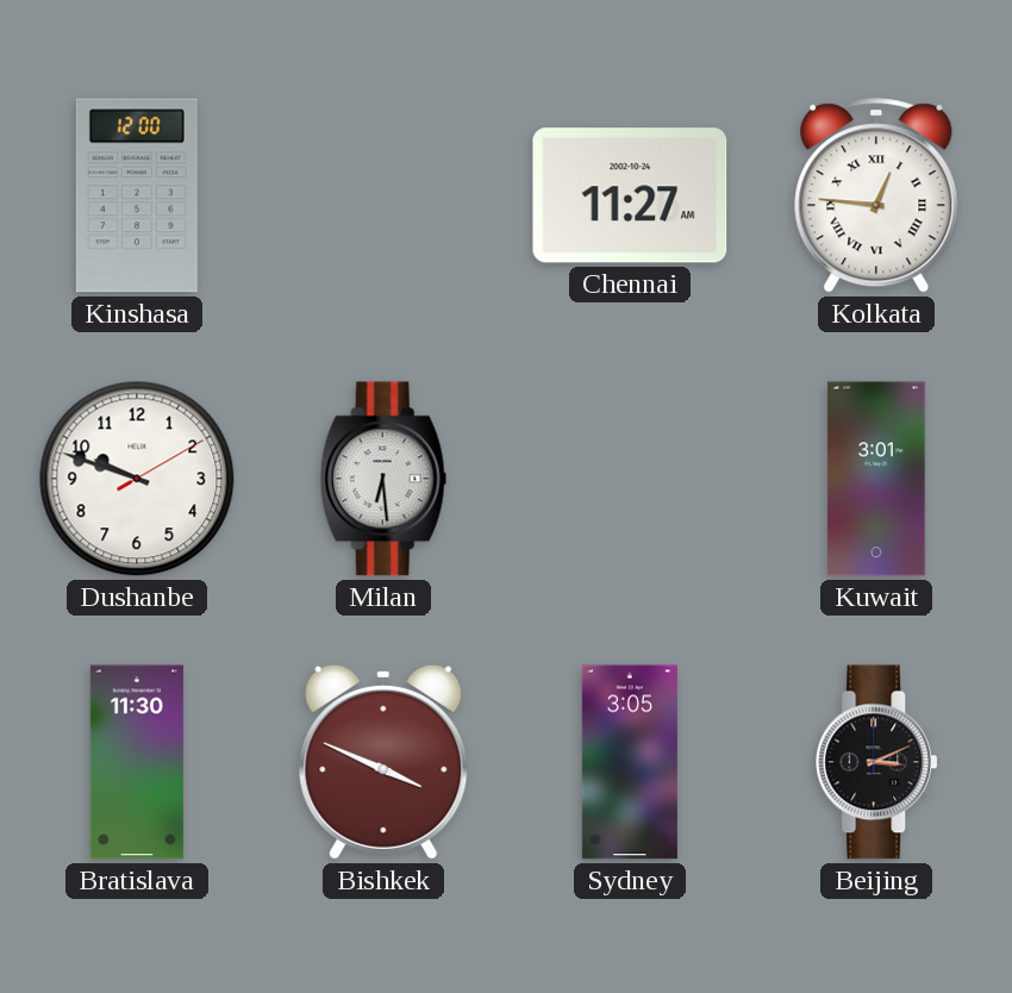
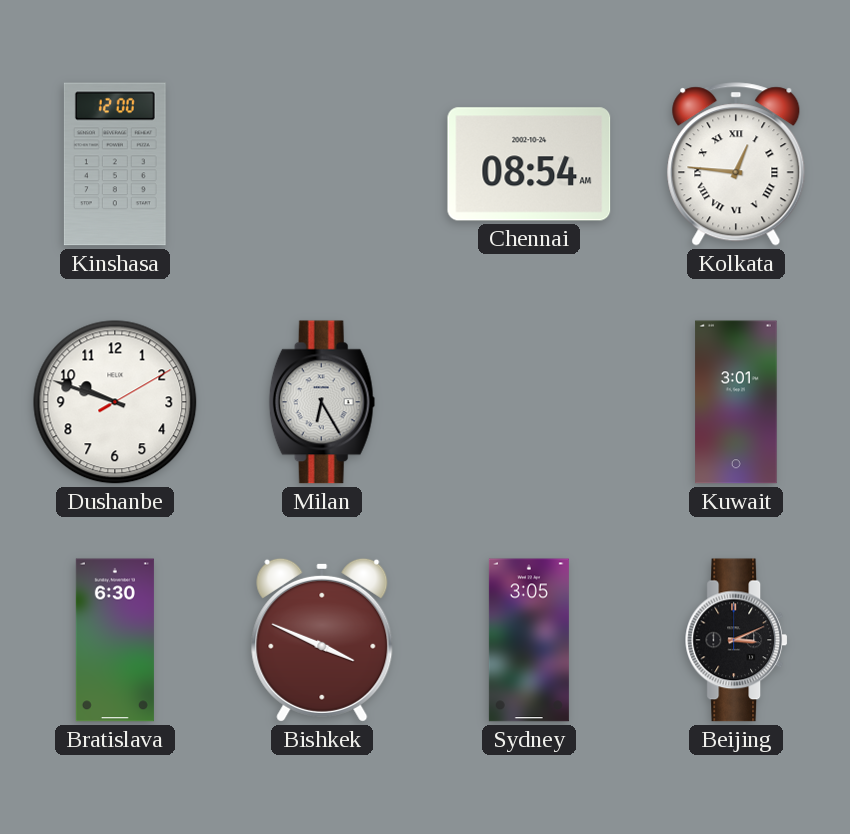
Chennai: 11:27 -> 08:54
Milan: 6:29 -> 6:25
Bratislava: 11:30 -> 6:30
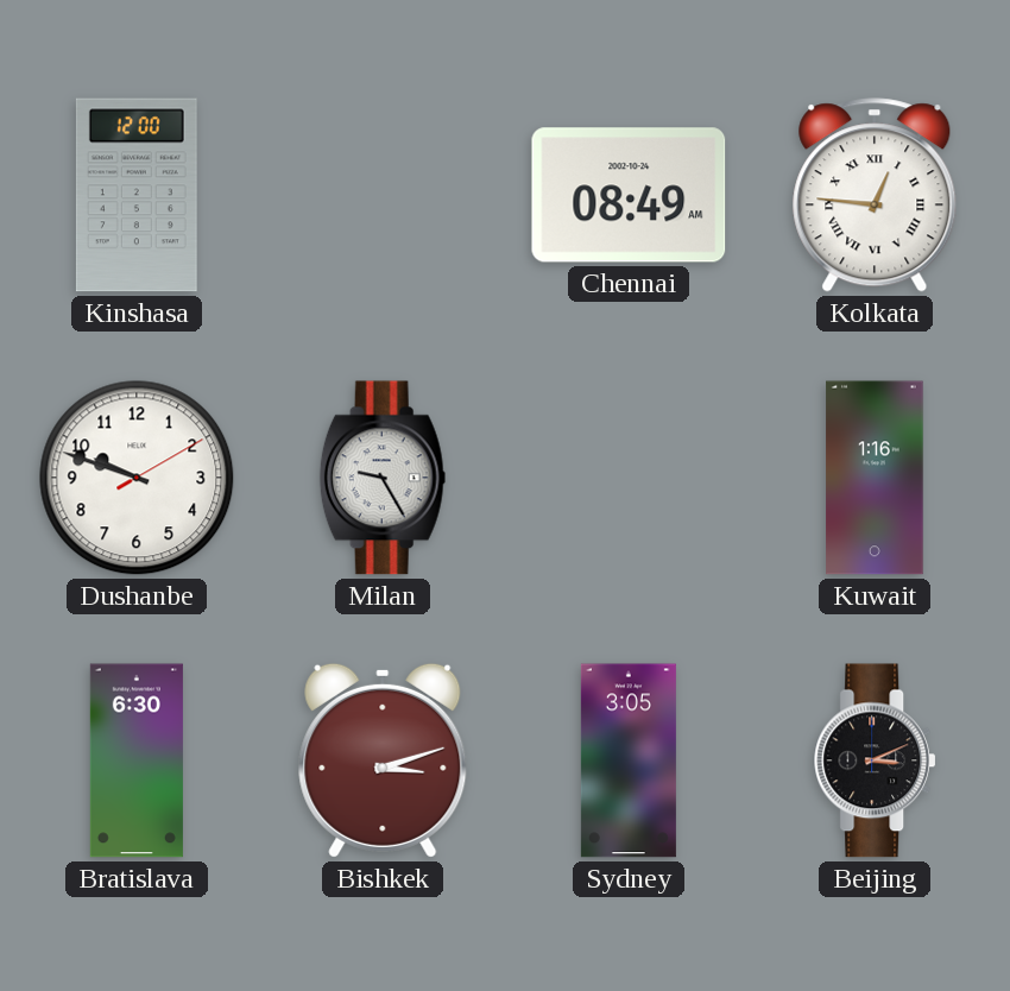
Chennai: 08:54 -> 08:49
Milan: 6:25 -> 9:25
Kuwait: 3:01 -> 1:16
Bishkek: 3:49 -> 3:12
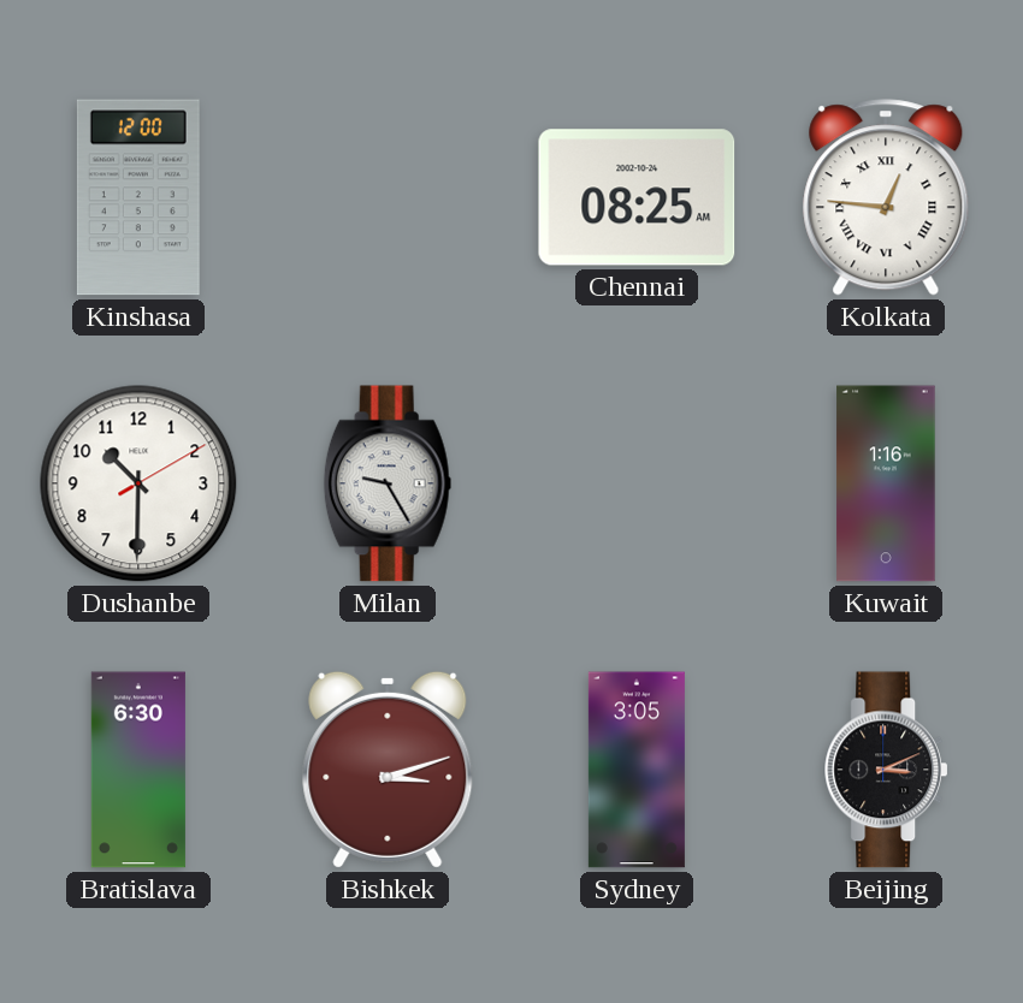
Chennai: 08:49 -> 08:25
Dushanbe: 9:48 -> 10:30
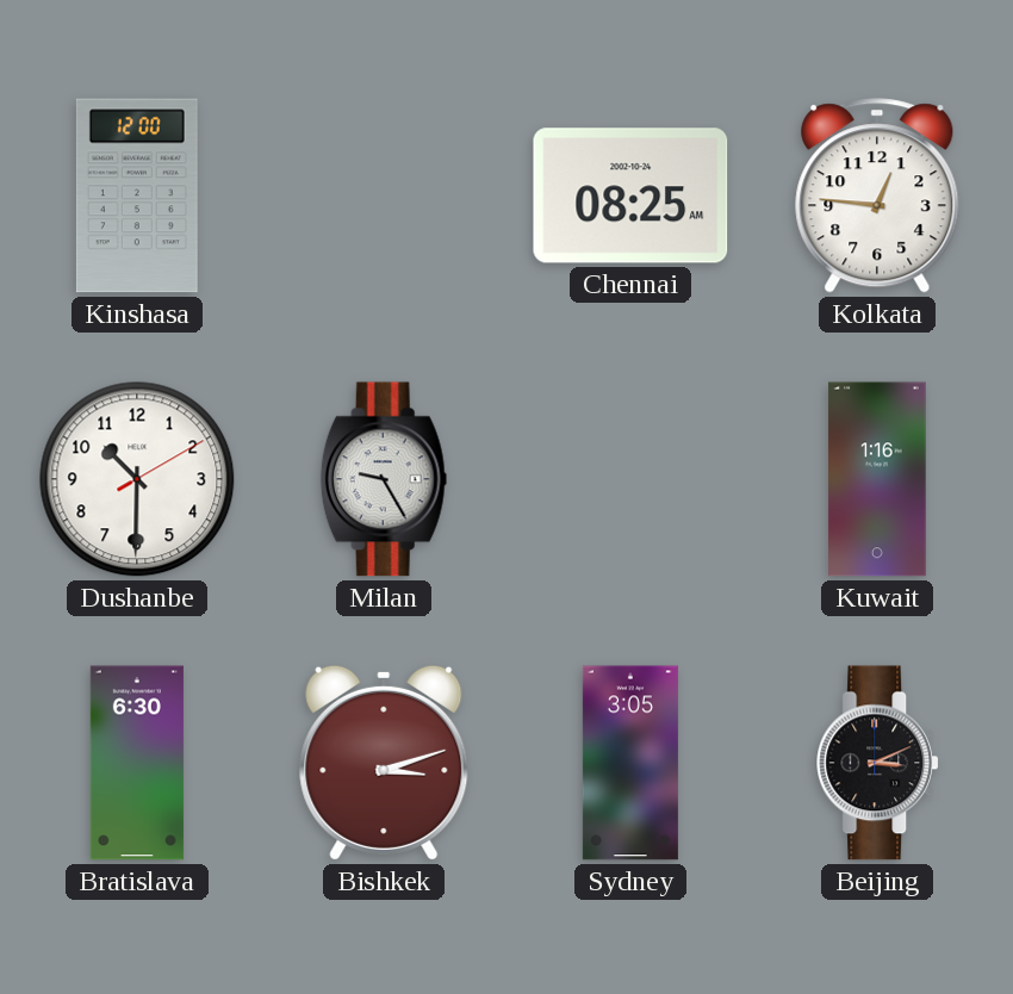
Kolkata numerals: Roman -> Arabic
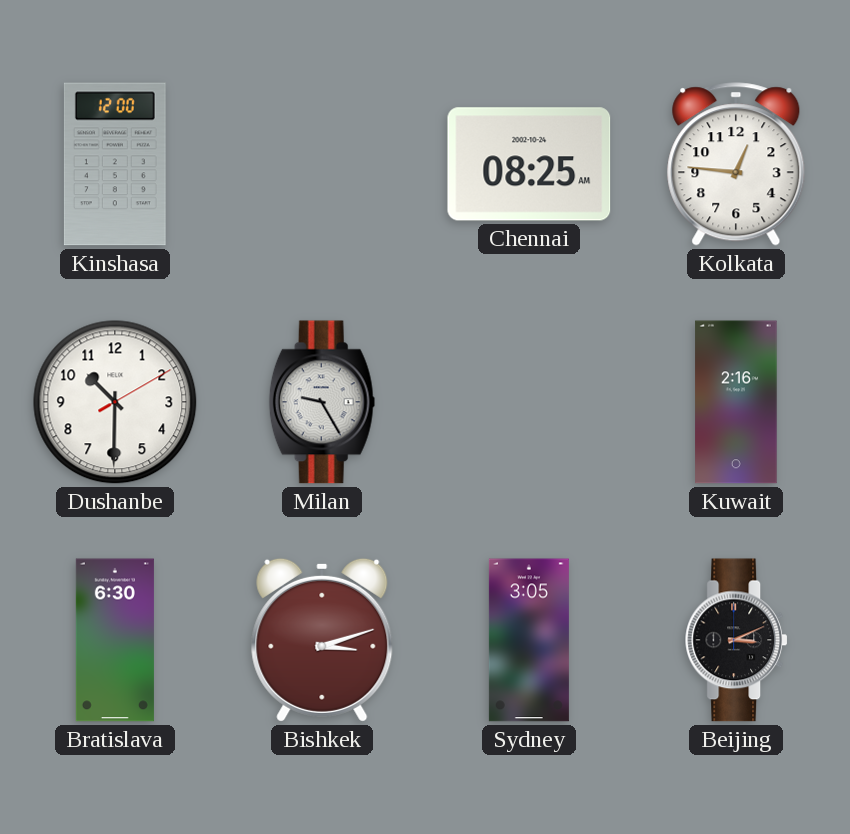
Kuwait: 1:16 -> 2:16
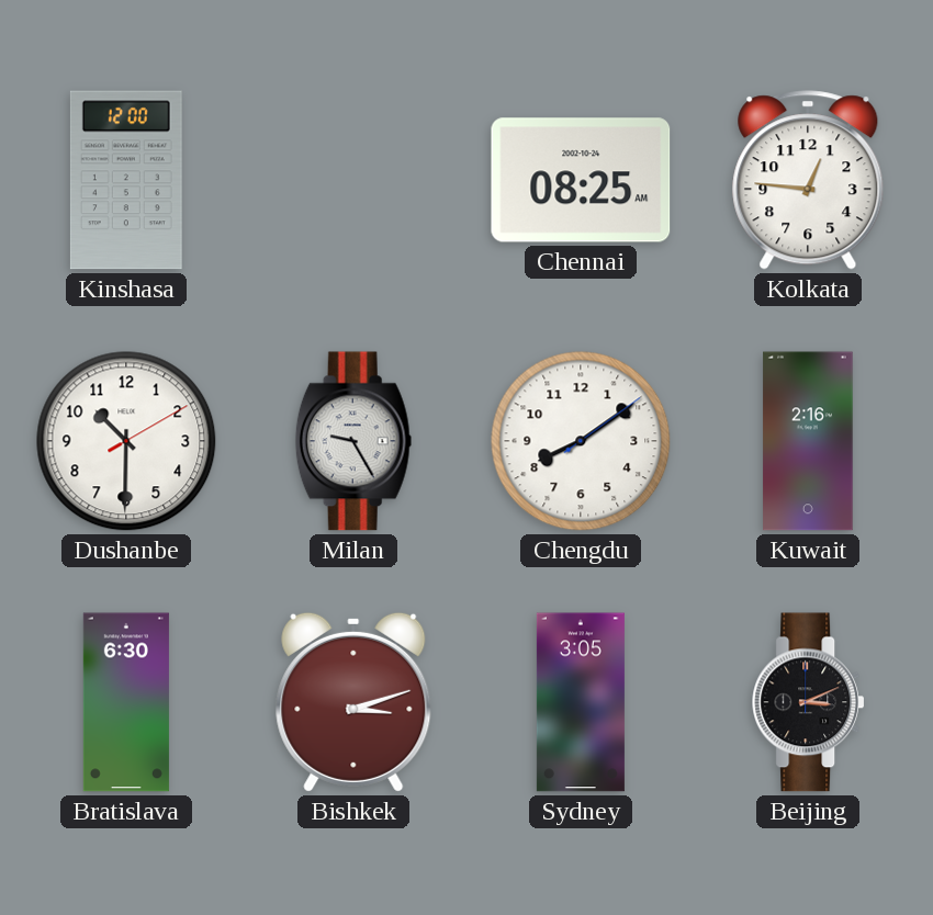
Chengdu: none -> 8:09
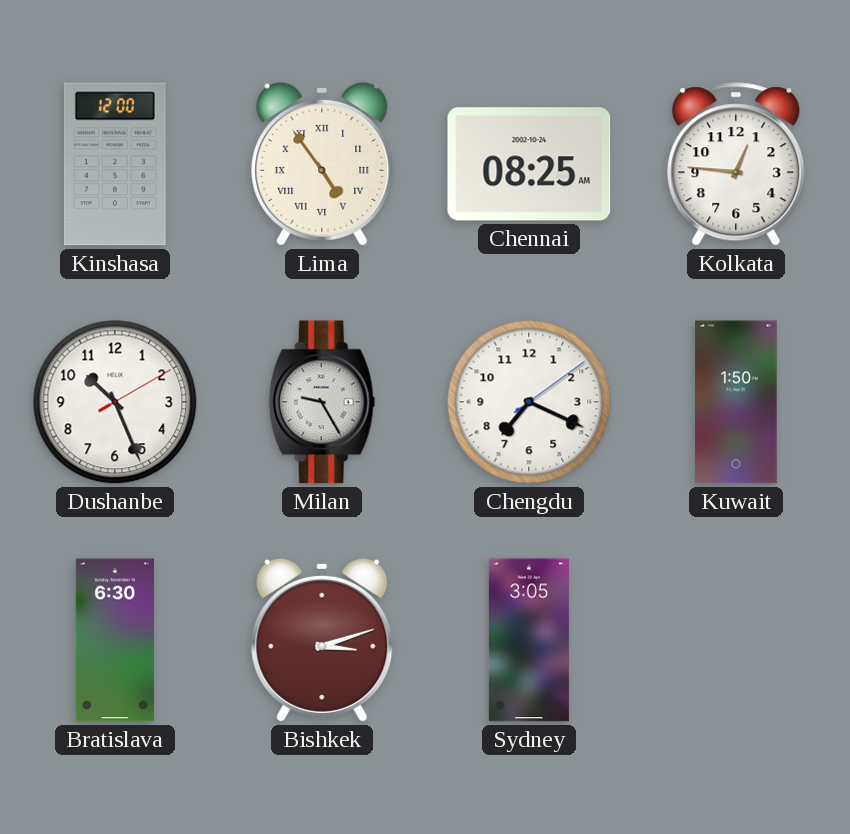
Lima: none -> 4:54
Dushanbe: 10:30 -> 10:26
Chengdu: 8:09 -> 7:19
Kuwait: 2:16 -> 1:50
Beijing: 3:11 -> none
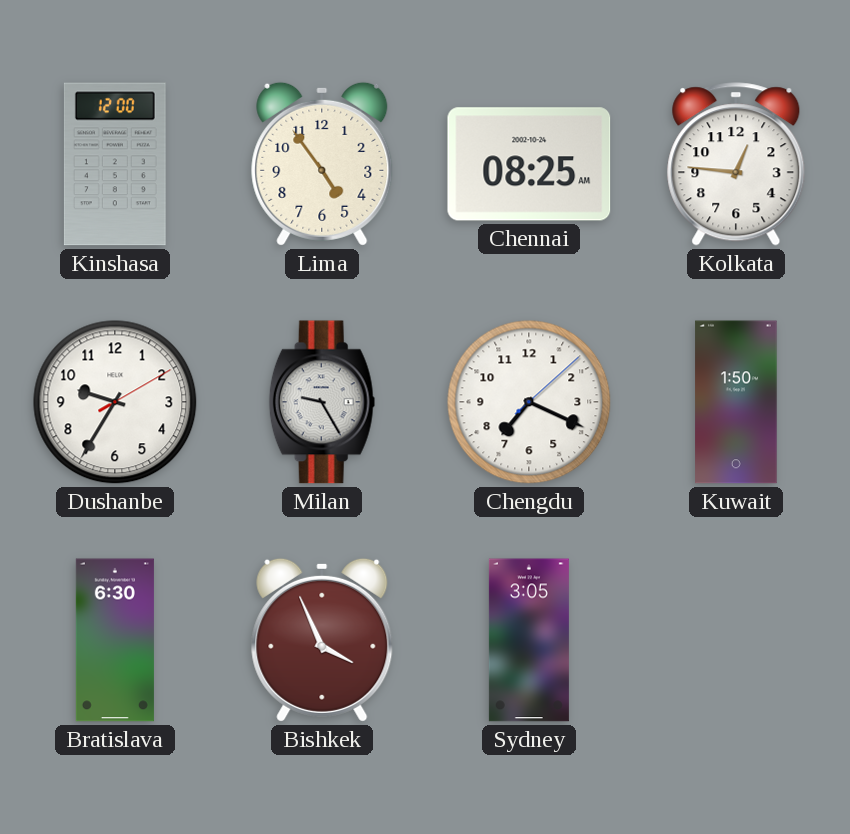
Lima numerals: Roman -> Arabic
Dushanbe: 10:26 -> 9:35
Chengdu: 7:19:09 -> 7:19:08
Bishkek: 3:12 -> 3:56
